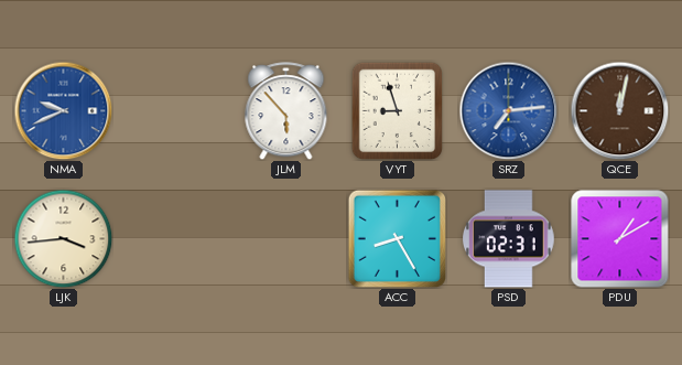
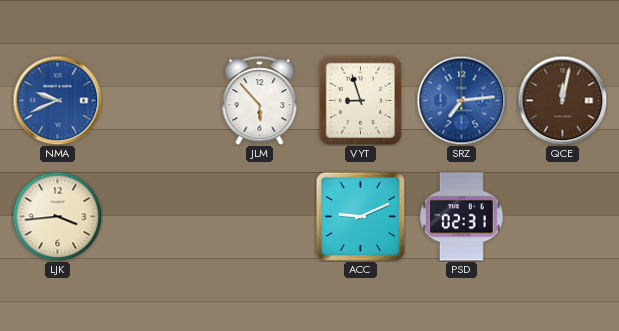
ACC: 8:25 -> 9:11
PDU: 1:10 -> none
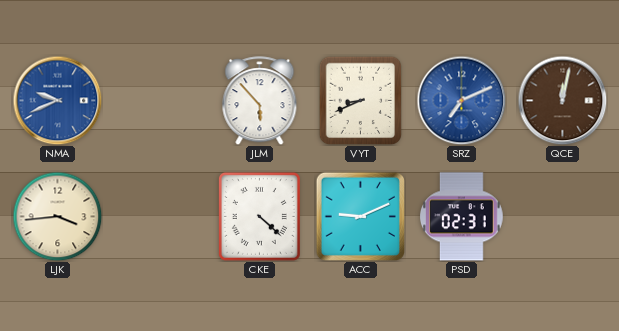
VYT: 8:57 -> 8:41
SRZ: 7:14 -> 7:11
CKE: none -> 4:22
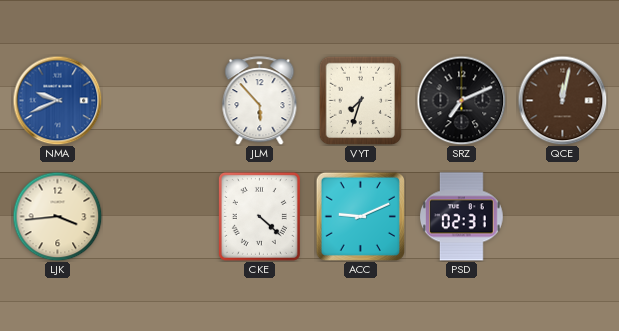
VYT: 8:41 -> 7:33
SRZ dial: blue -> black
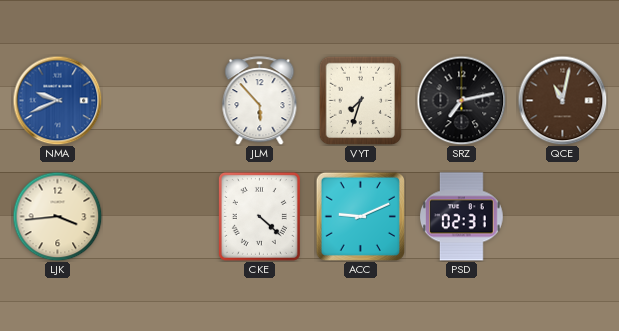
SRZ: 7:11 -> 7:13
QCE: 12:02 -> 11:02
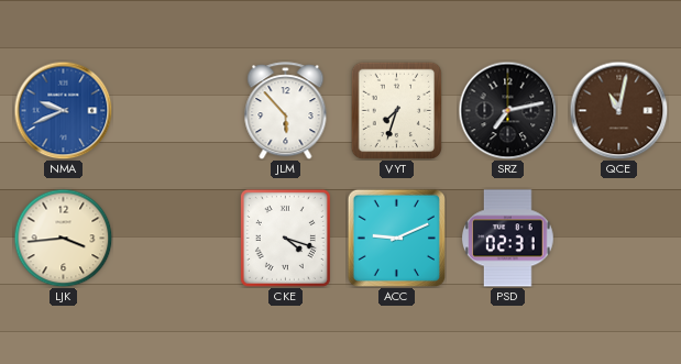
CKE: 4:22 -> 4:18
